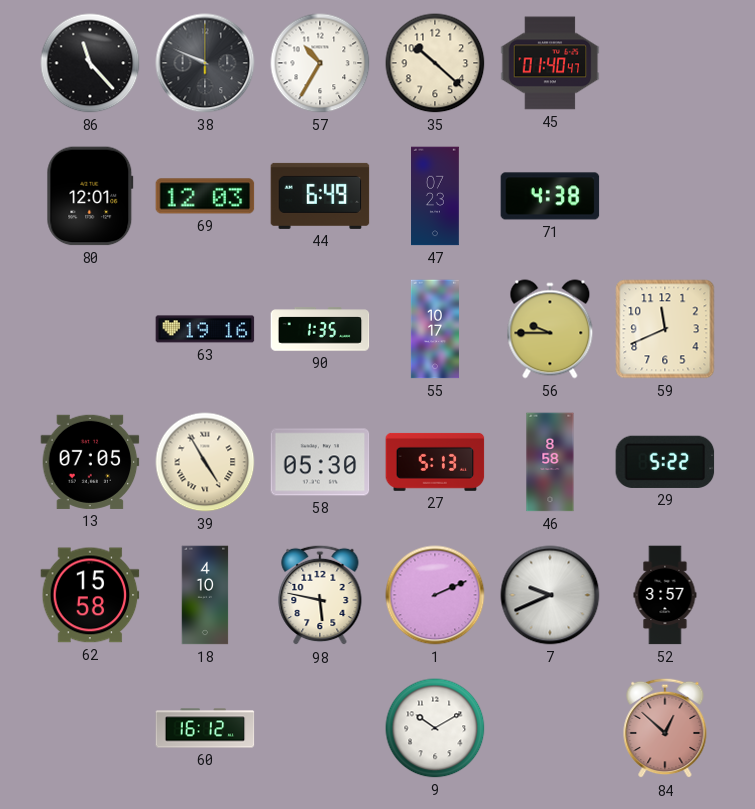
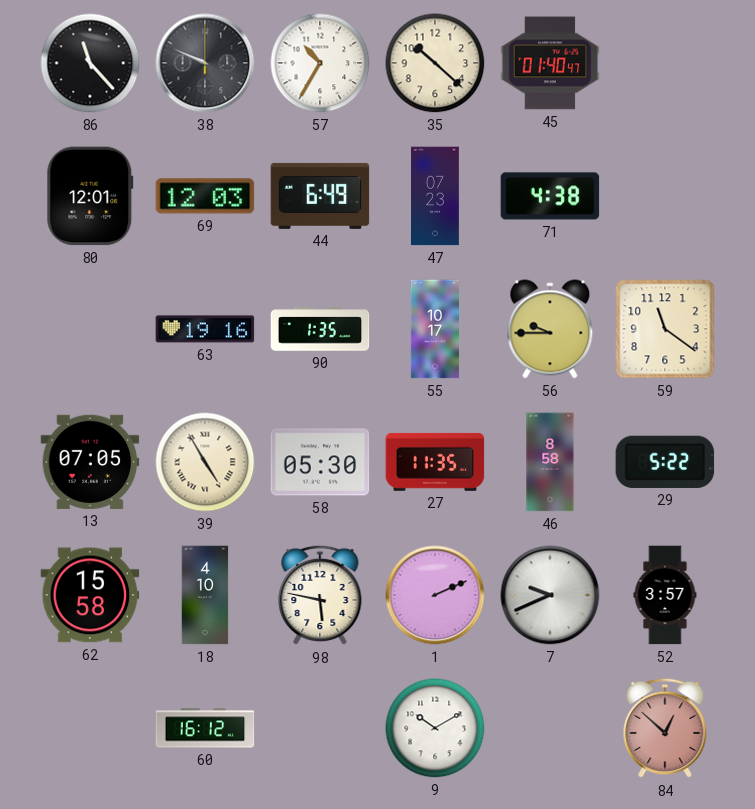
59: 11:41 -> 11:21
27: 5:13 -> 11:35
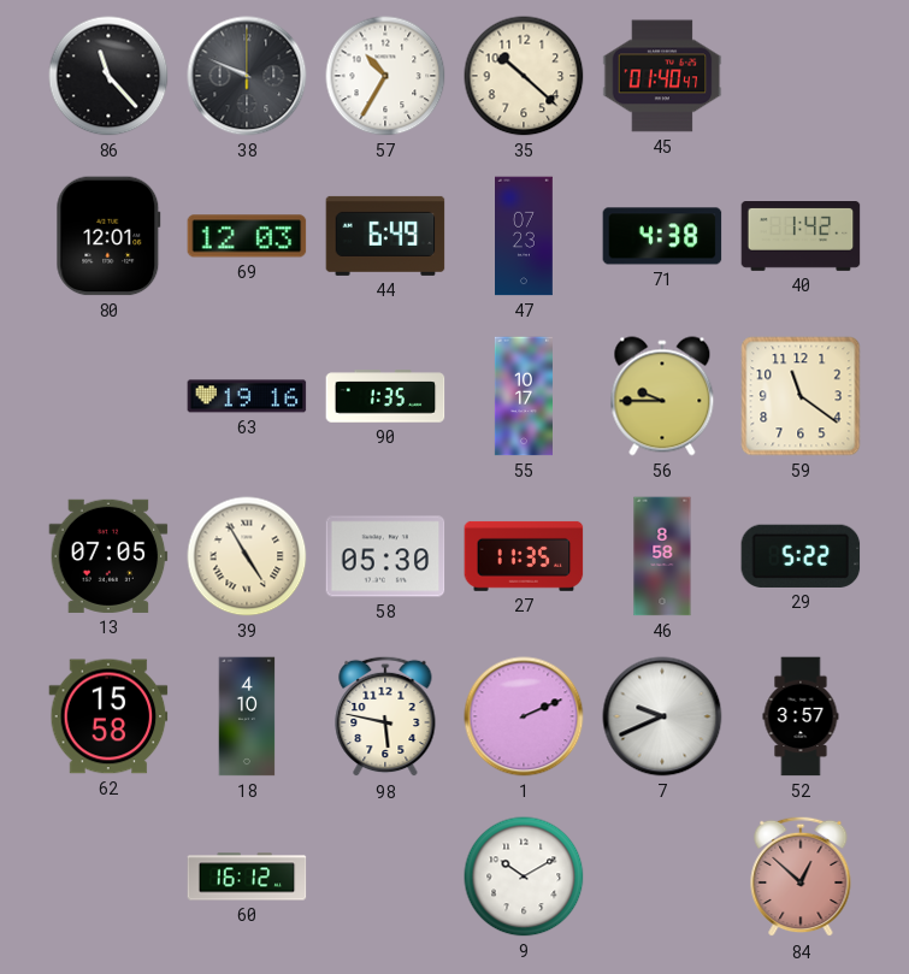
40: none -> 1:42
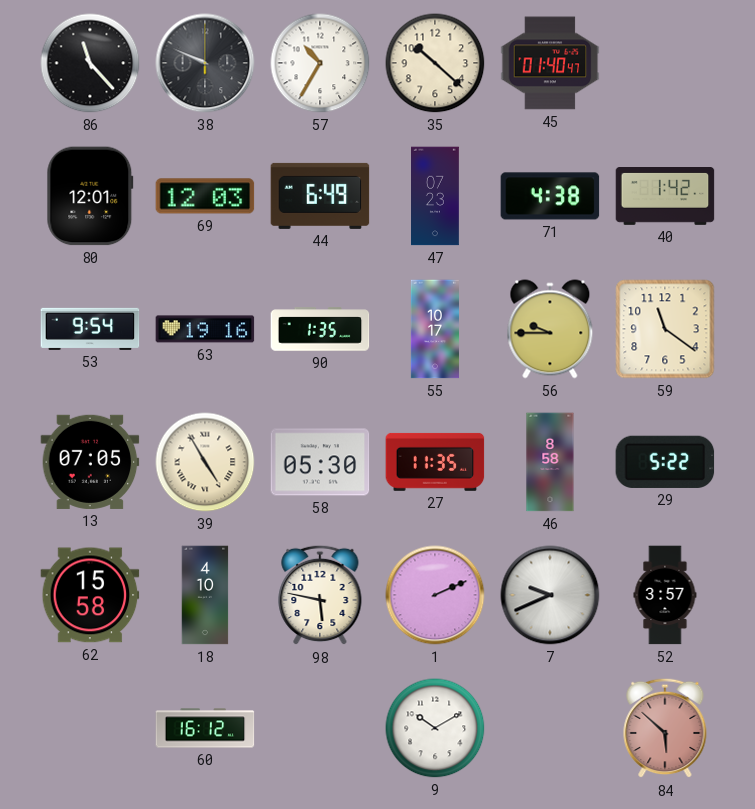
53: none -> 9:54
84: 12:52 -> 5:52
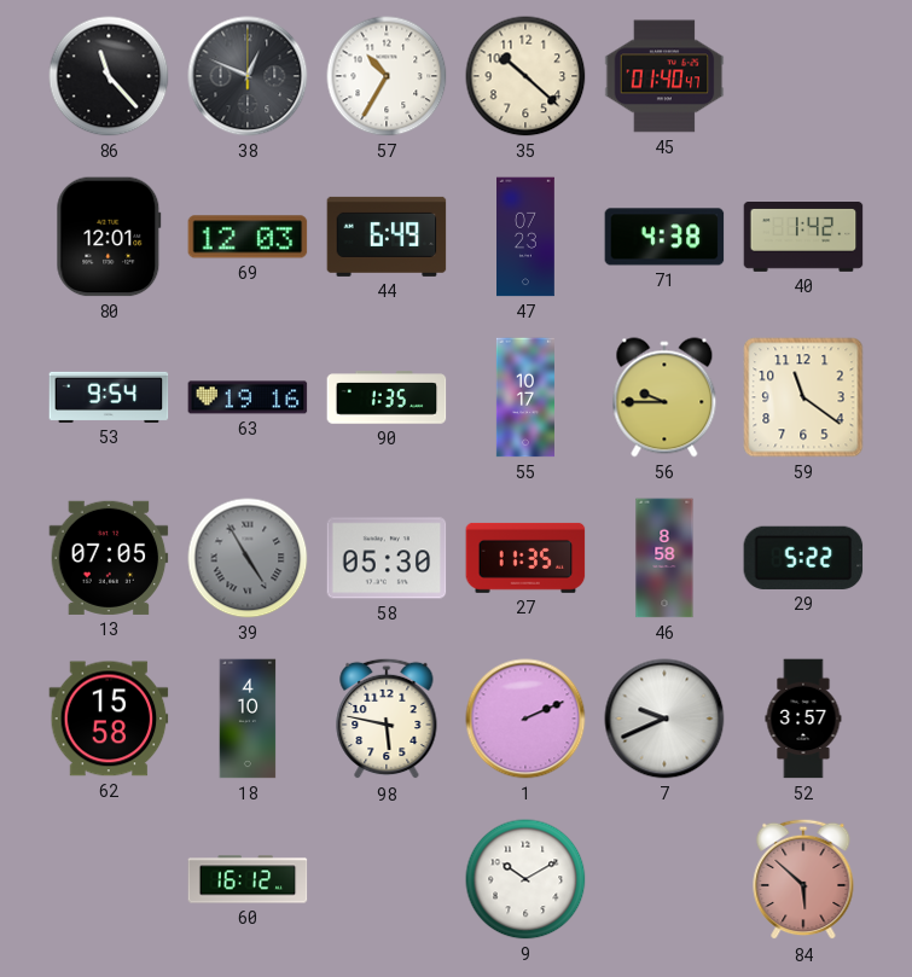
38: 9:49 -> 12:49
39 dial: cream -> grey
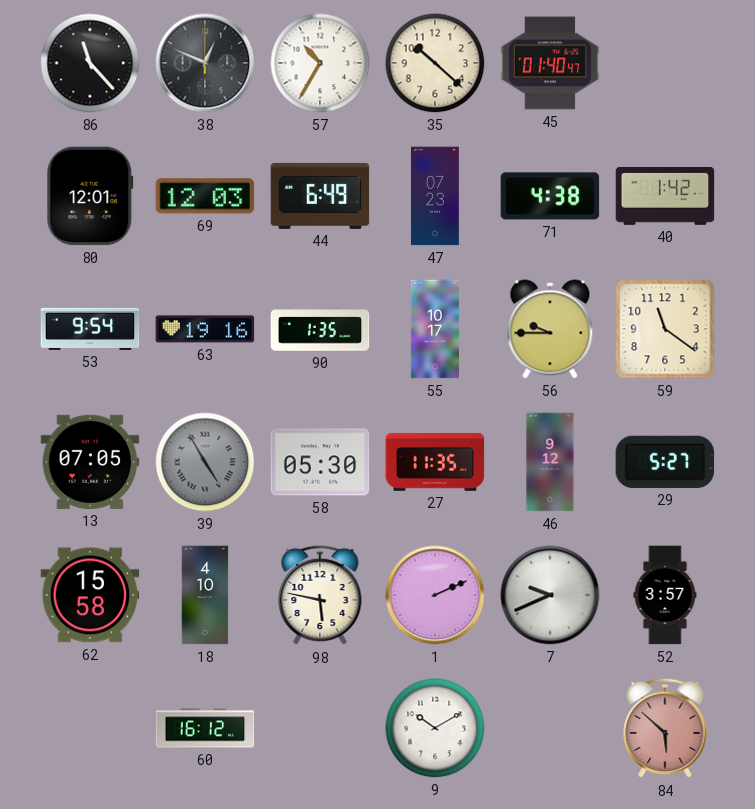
46: 8:58 -> 9:12
29: 5:22 -> 5:27
